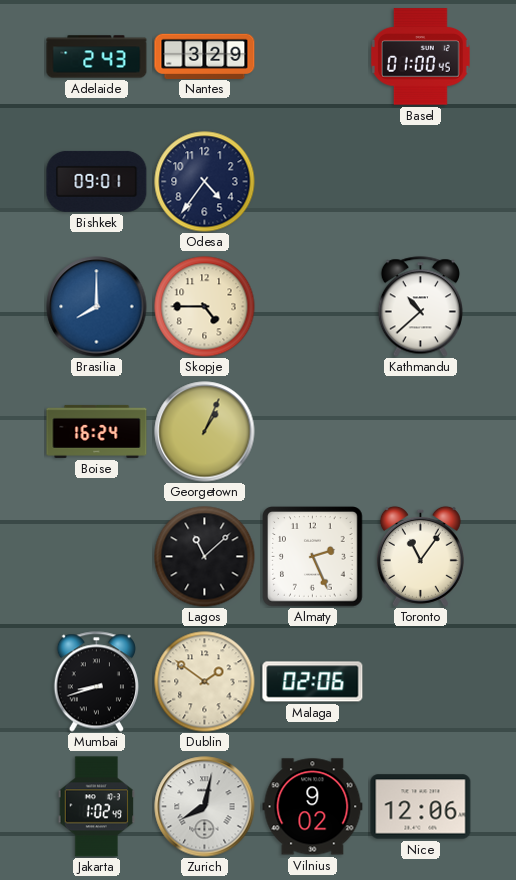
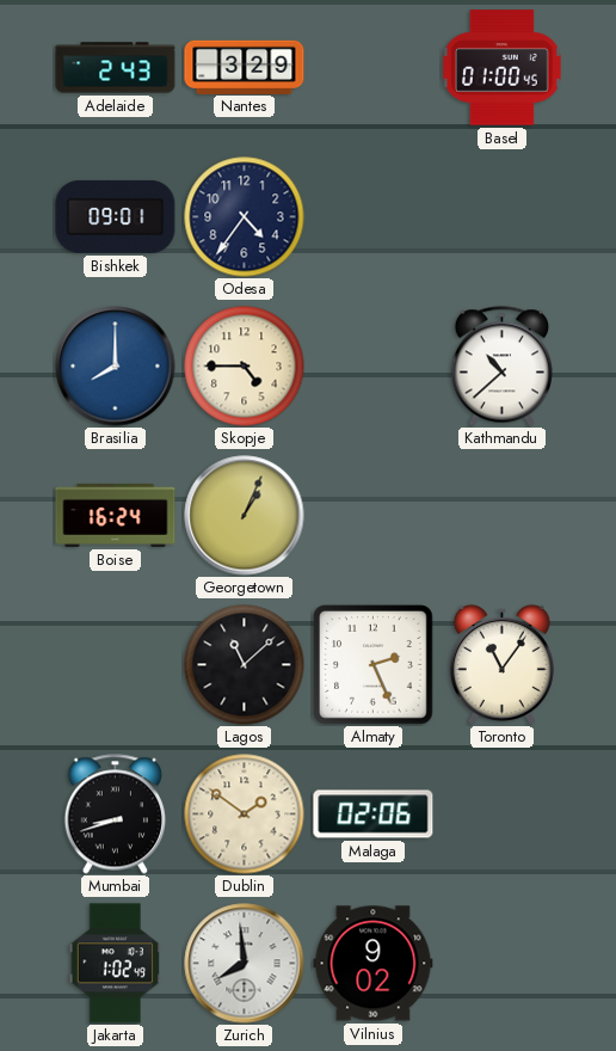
Zurich: 8:02 -> 7:59
Nice: 12:06 -> none
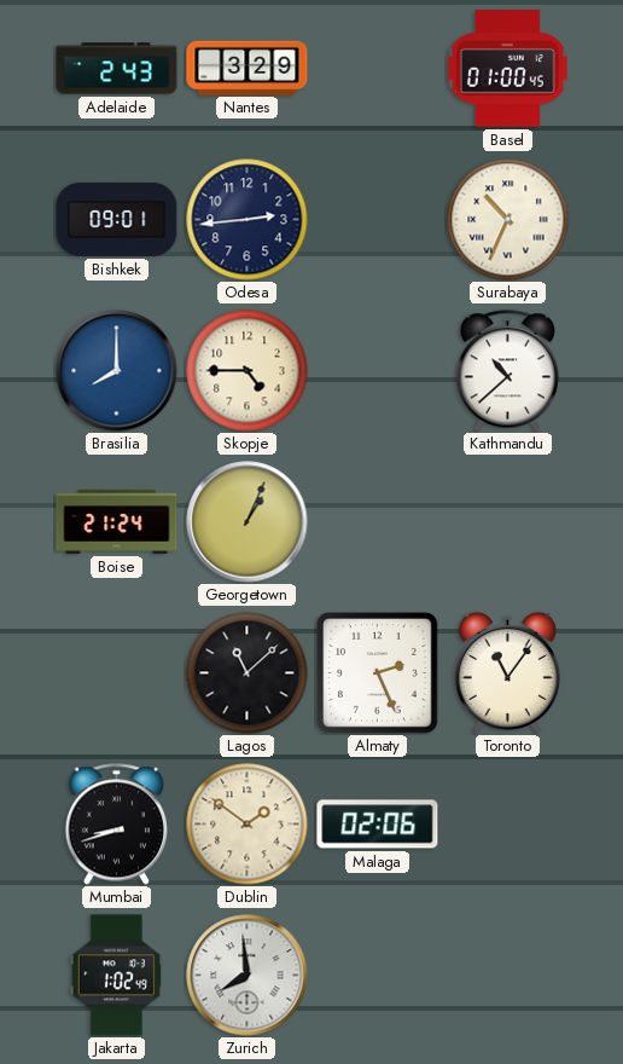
Odesa: 4:36 -> 2:44
Surabaya: none -> 10:34
Boise: 16:24 -> 21:24
Vilnius: 9:02 -> none
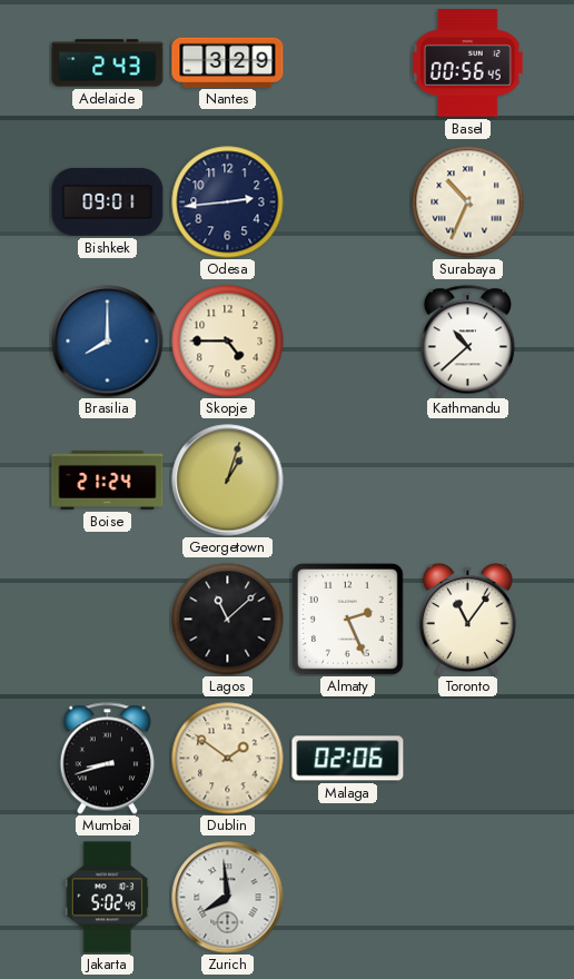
Basel: 01:00 -> 00:56
Georgetown: 1:04 -> 1:03
Jakarta: 1:02 -> 5:02
